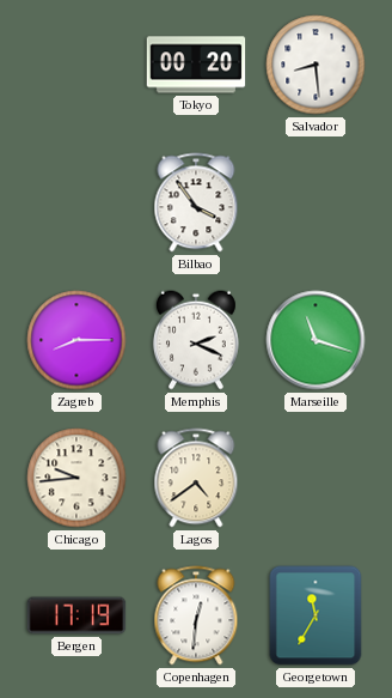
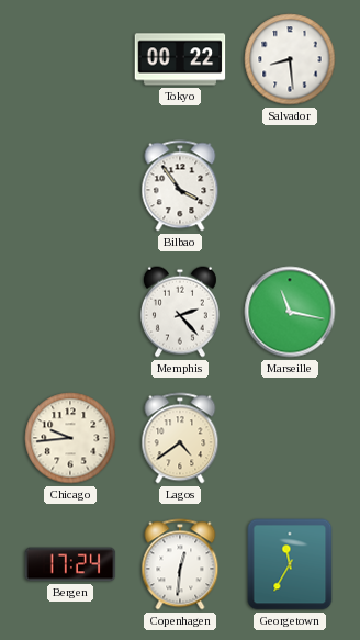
Tokyo: 00:20 -> 00:22
Zagreb: 8:15 -> none
Memphis: 2:19 -> 2:23
Marseille: 11:18 -> 11:17
Bergen: 17:19 -> 17:24
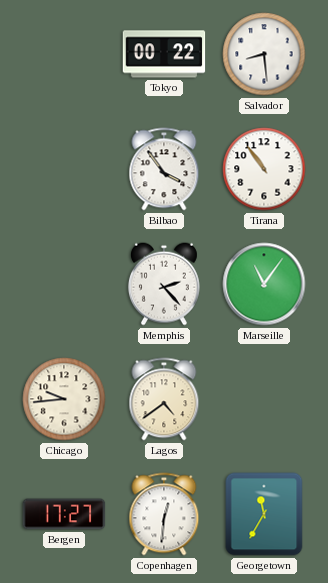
Tirana: none -> 10:54
Marseille: 11:17 -> 11:06
Bergen: 17:24 -> 17:27
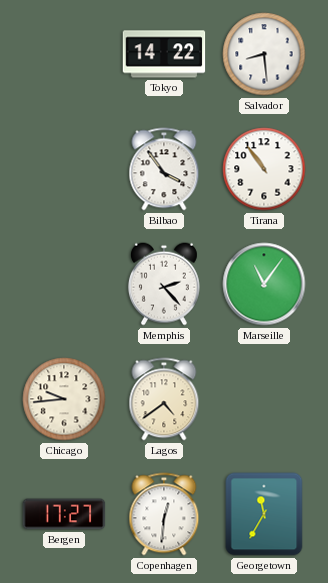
Tokyo: 00:22 -> 14:22
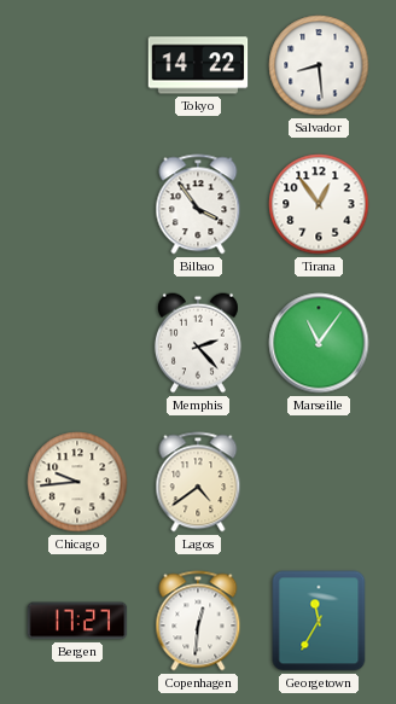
Tirana: 10:54 -> 12:54
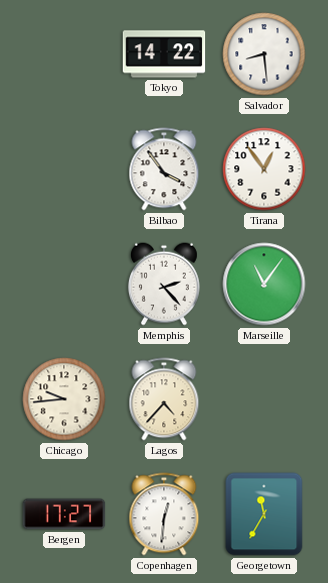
Lagos: 4:39 -> 4:37
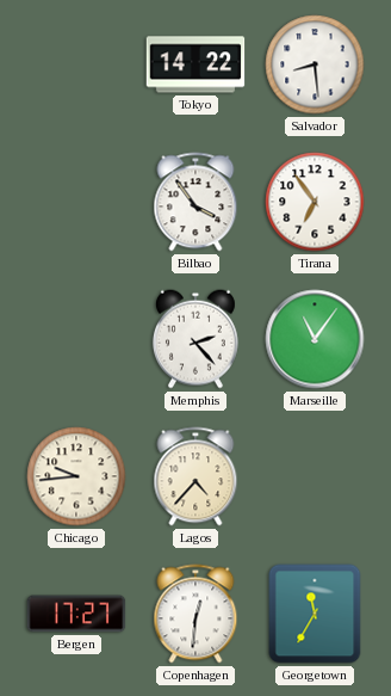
Tirana: 12:54 -> 6:54
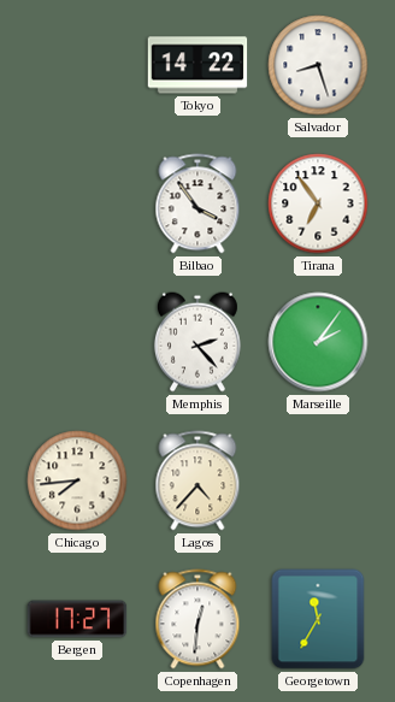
Salvador: 8:29 -> 8:27
Marseille: 11:06 -> 2:06
Chicago: 9:44 -> 7:44
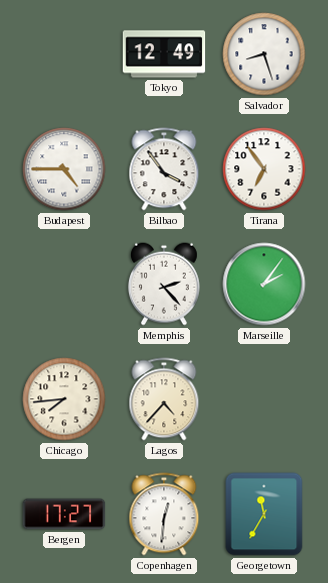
Tokyo: 14:22 -> 12:49
Budapest: none -> 4:45
